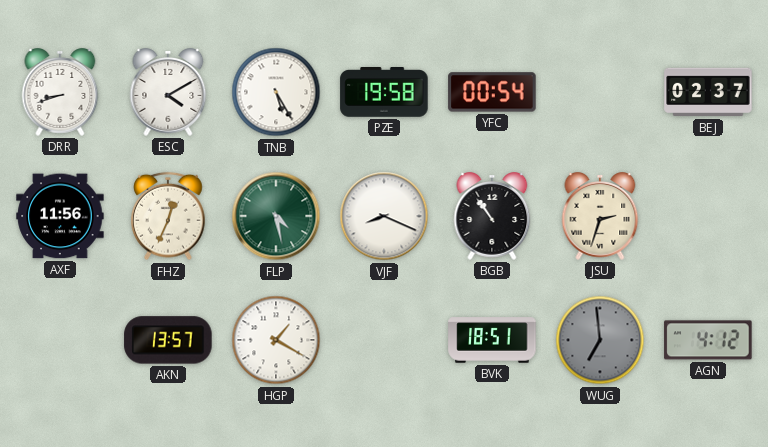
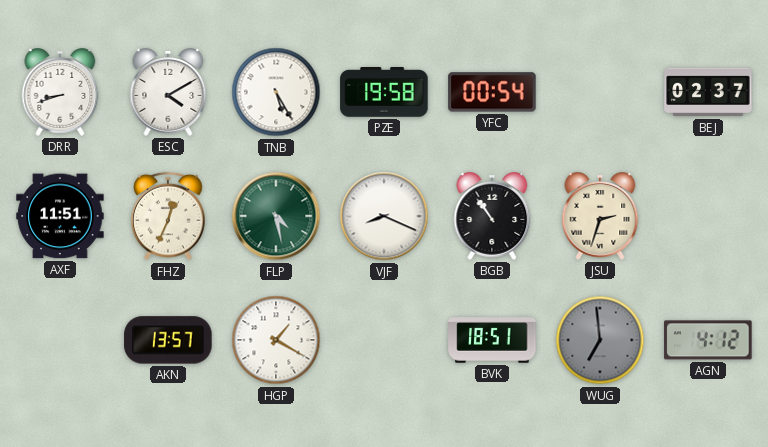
AXF: 11:56 -> 11:51
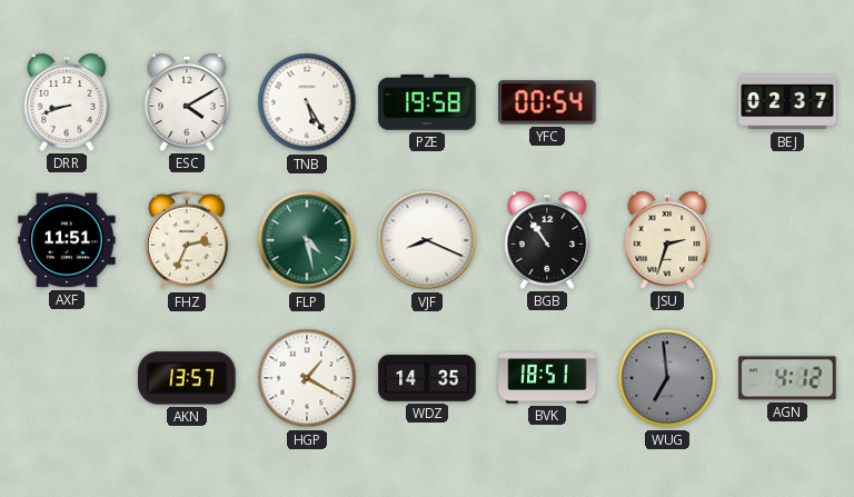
FHZ: 12:34 -> 2:34
WDZ: none -> 14:35
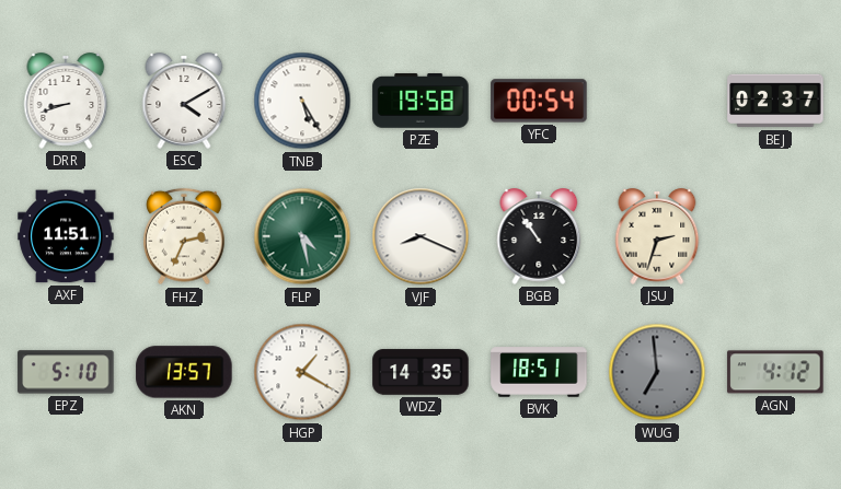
EPZ: none -> 5:10
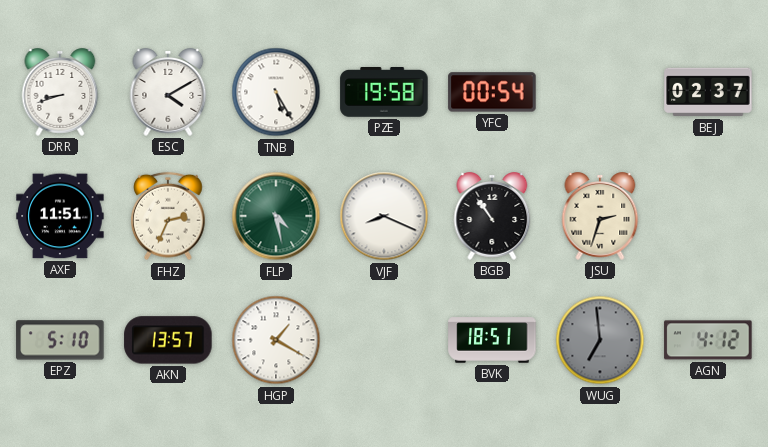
WDZ: 14:35 -> none
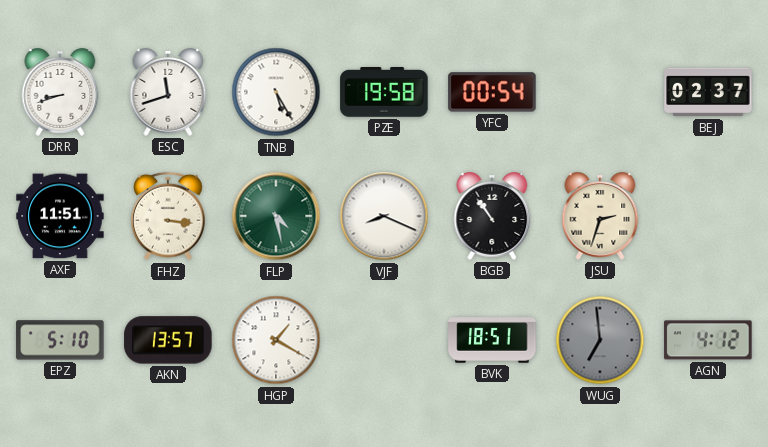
ESC: 4:10 -> 11:42
FHZ: 2:34 -> 3:16
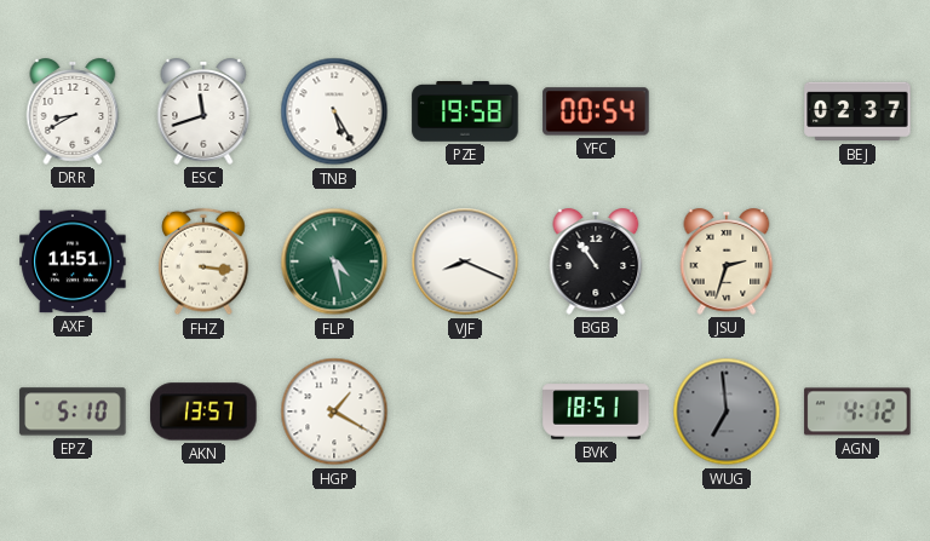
DRR: 8:42 -> 8:40
